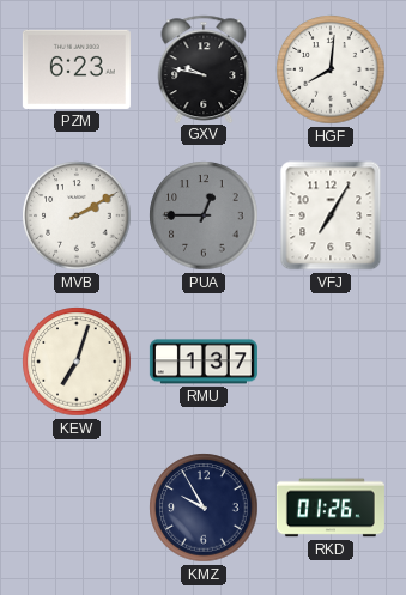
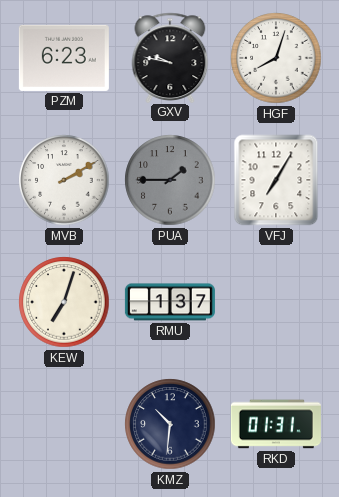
HGF: 8:01 -> 8:03
PUA: 12:45 -> 1:45
KMZ: 9:55 -> 10:31
RKD: 01:26 -> 01:31
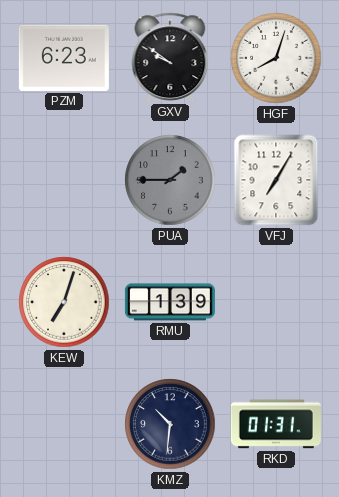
GXV: 9:47 -> 9:51
MVB: 2:10 -> none
RMU: 1:37 -> 1:39
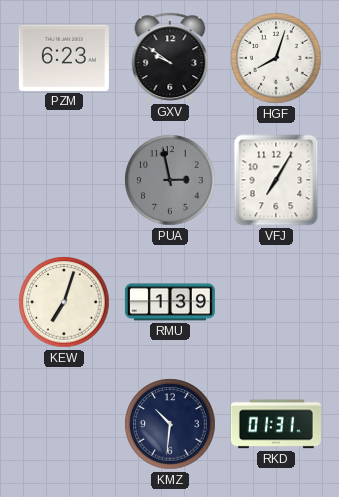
PUA: 1:45 -> 2:58
